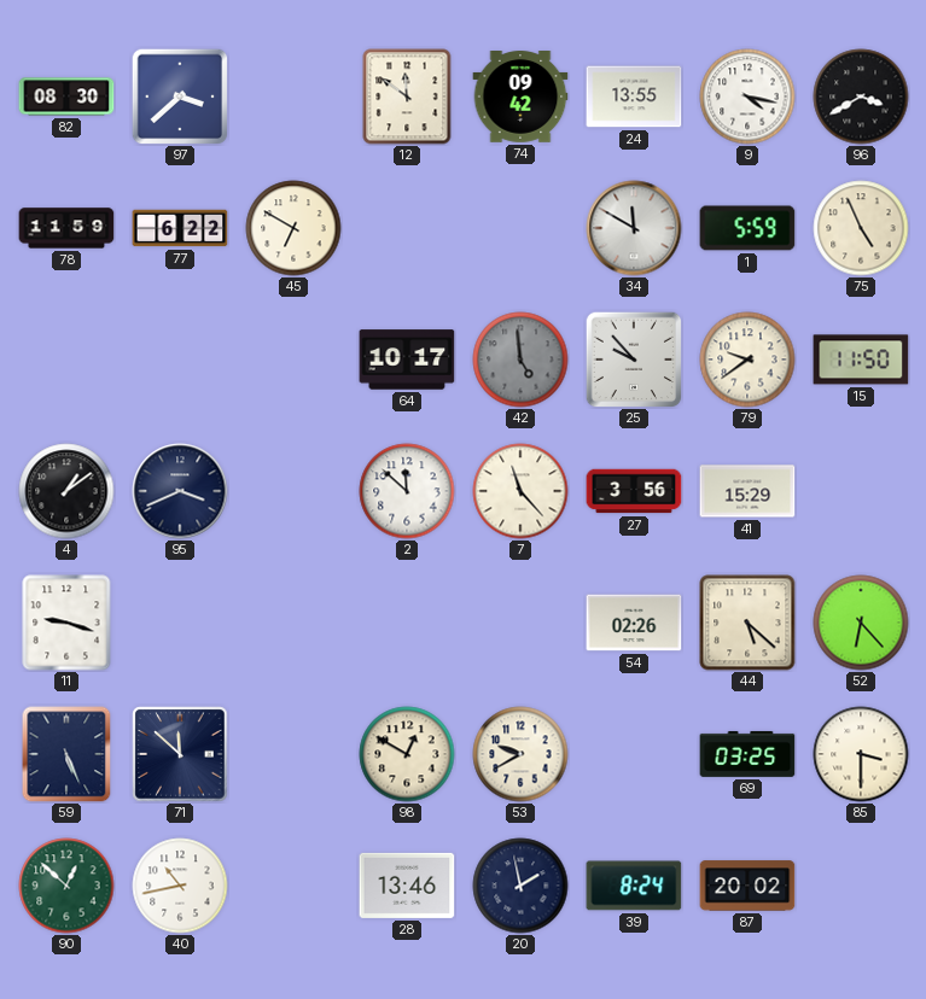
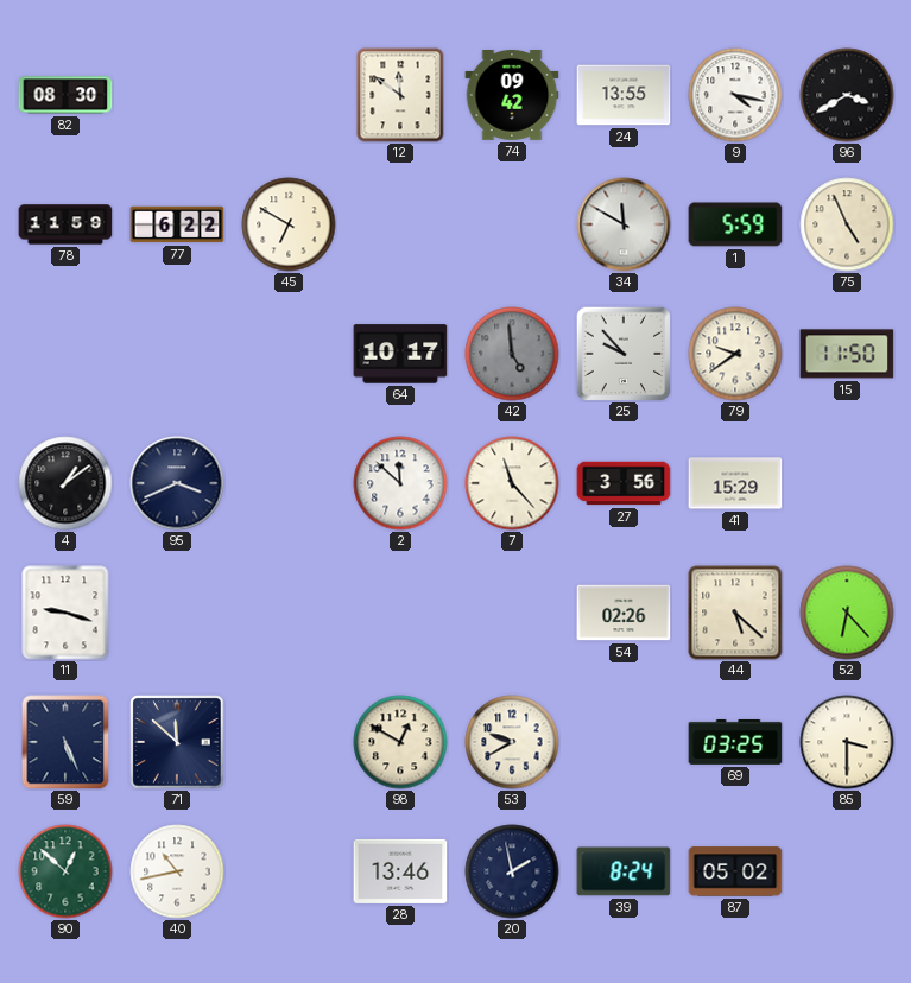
97: 3:38 -> none
87: 20:02 -> 05:02
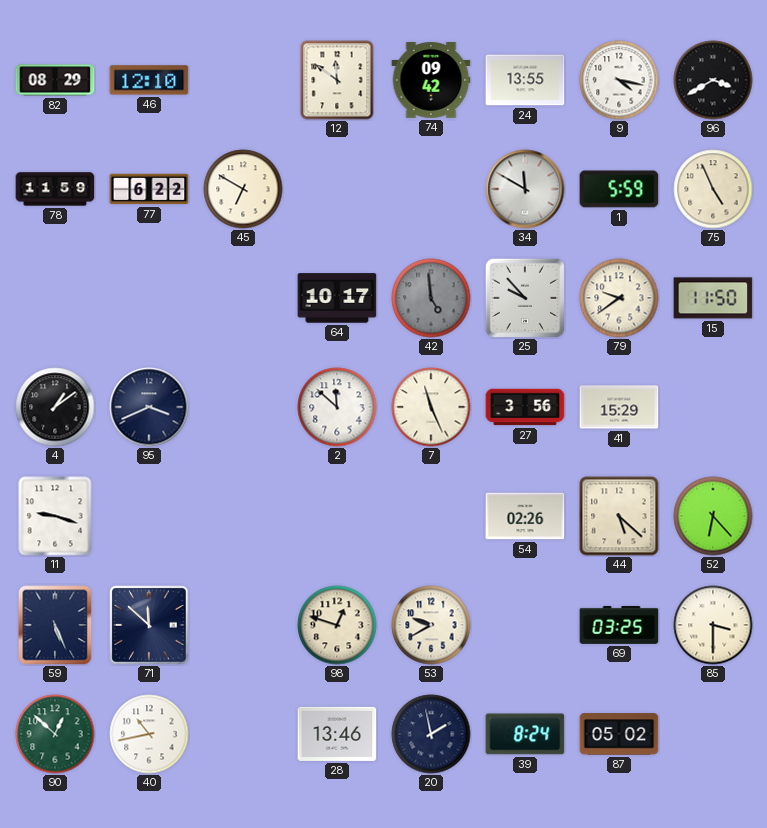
82: 08:30 -> 08:29
46: none -> 12:10
7: 11:23 -> 11:26
98: 12:50 -> 12:48
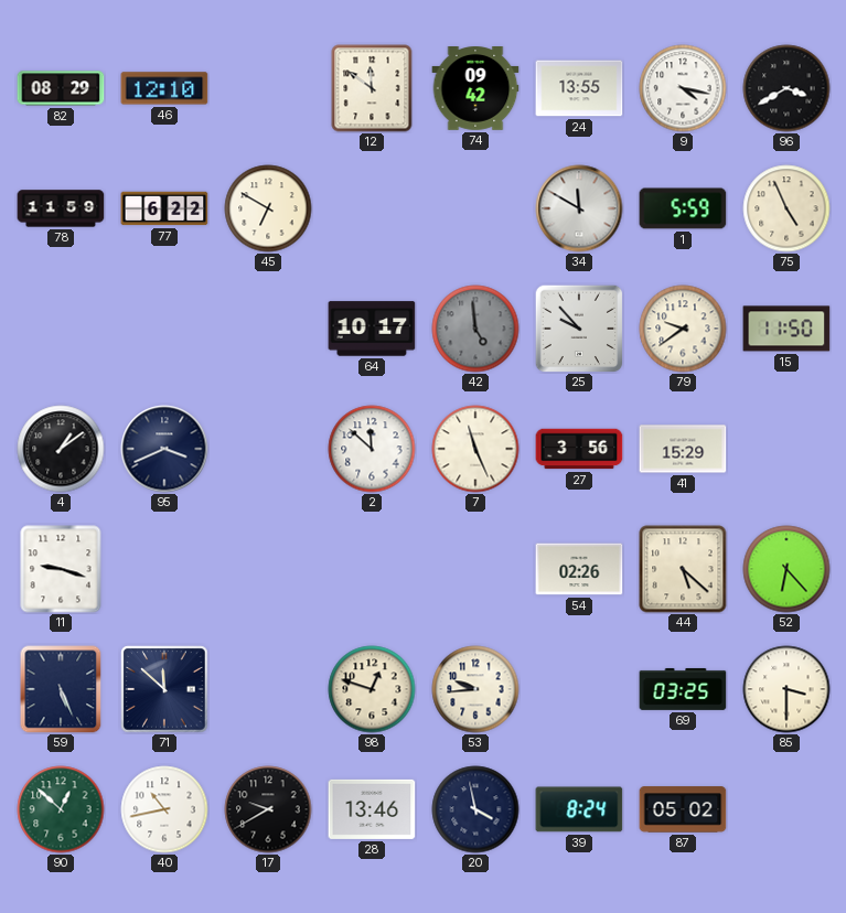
53: 9:40 -> 9:44
17: none -> 9:40
20: 1:58 -> 3:58
